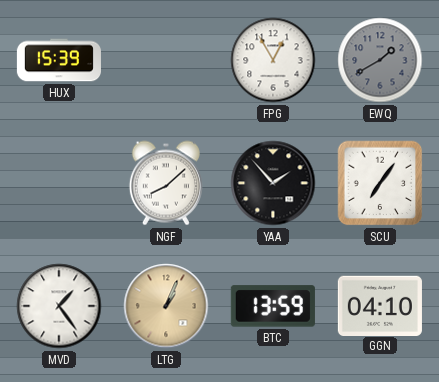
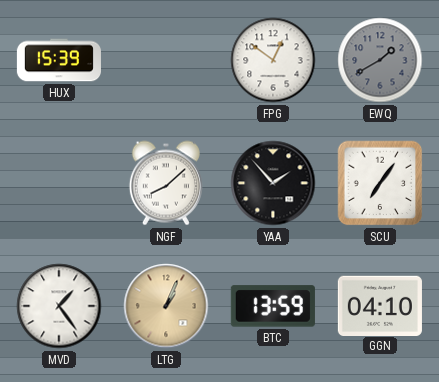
FPG: 12:55 -> 12:51
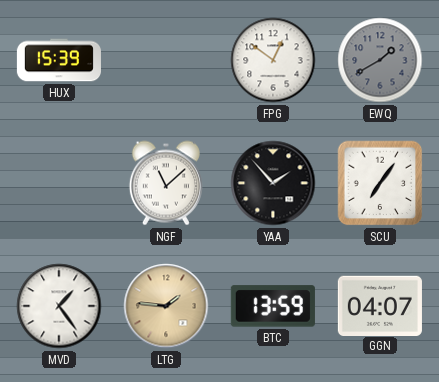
NGF: 8:08 -> 11:08
LTG: 1:04 -> 1:46
GGN: 04:10 -> 04:07
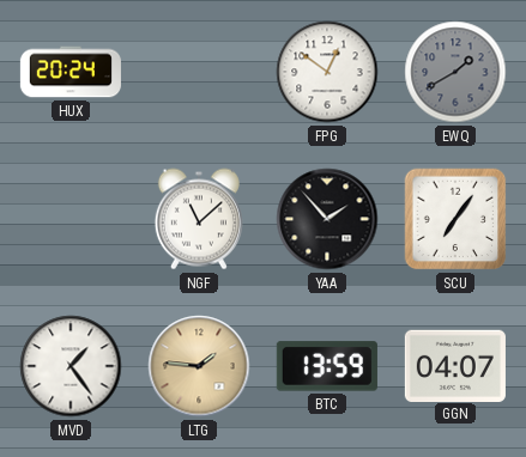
HUX: 15:39 -> 20:24
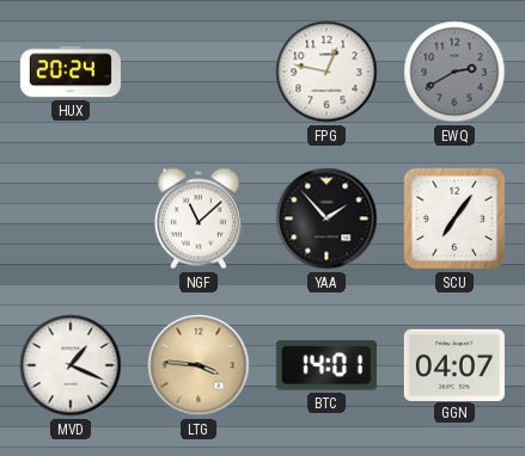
FPG: 12:51 -> 12:47
EWQ: 1:40 -> 2:40
MVD: 1:24 -> 1:19
LTG: 1:46 -> 3:46
BTC: 13:59 -> 14:01
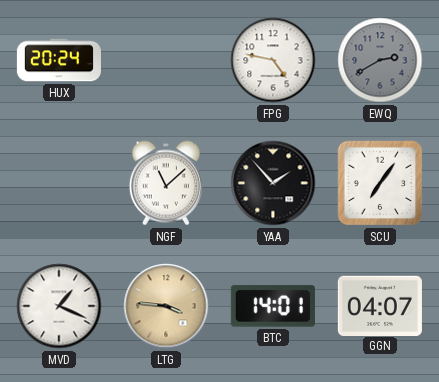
FPG: 12:47 -> 4:47
